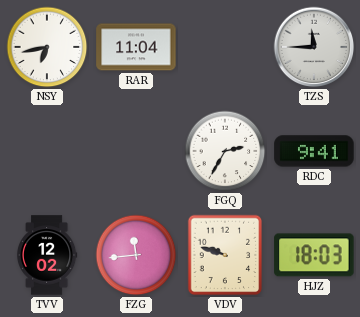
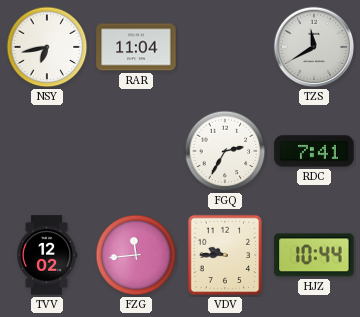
TZS: 11:45 -> 11:40
RDC: 9:41 -> 7:41
VDV: 9:48 -> 9:45
HJZ: 18:03 -> 10:44
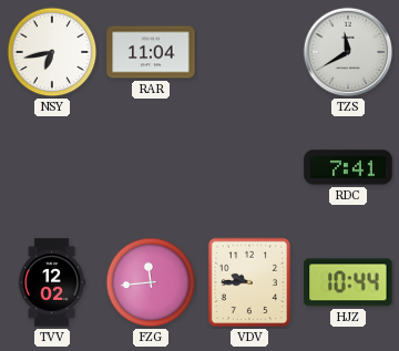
FGQ: 2:35 -> none
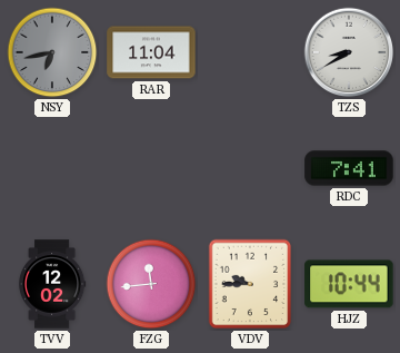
NSY dial: white -> grey
TZS: 11:40 -> 8:40
